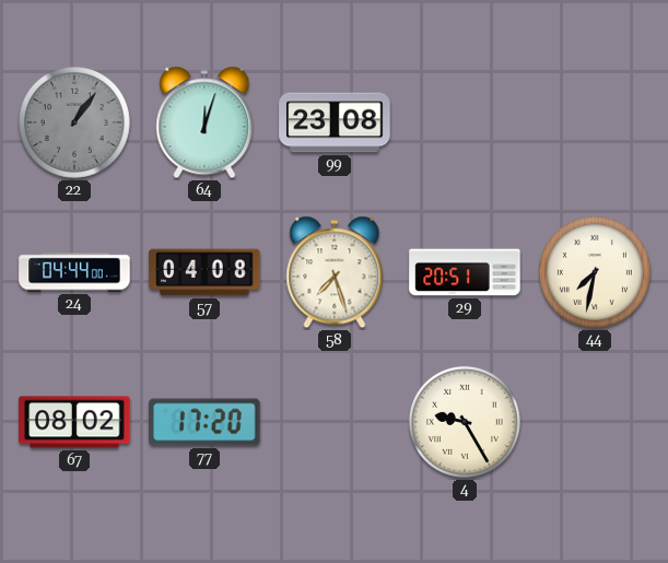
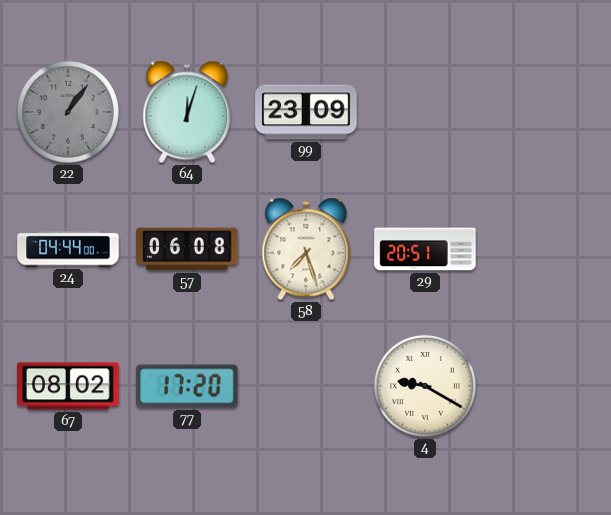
99: 23:08 -> 23:09
57: 04:08 -> 06:08
44: 7:32 -> none
4: 9:25 -> 9:20
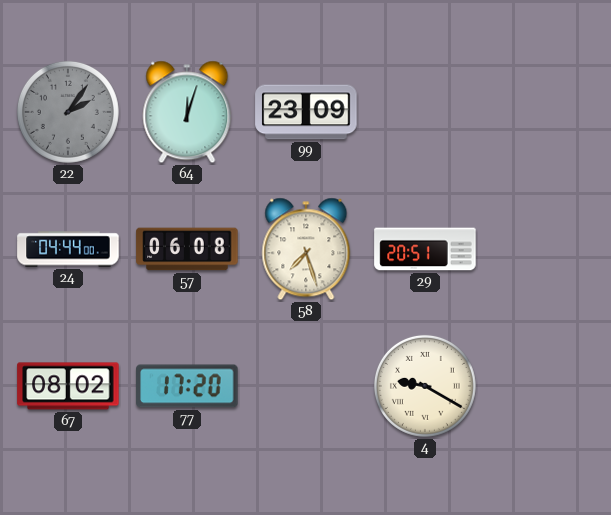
22: 1:06 -> 2:06
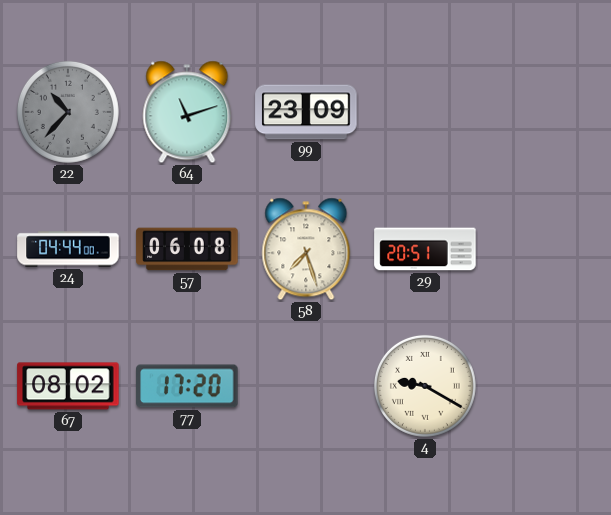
22: 2:06 -> 10:37
64: 12:03 -> 11:12
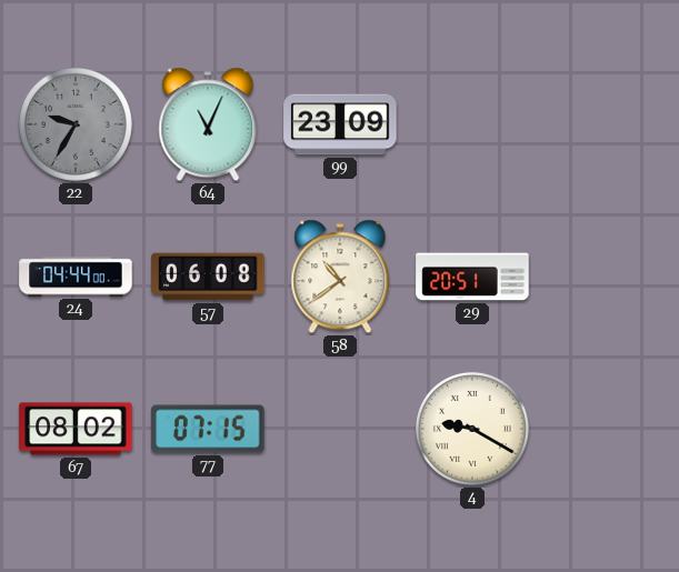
22: 10:37 -> 9:35
64: 11:12 -> 11:04
58: 7:27 -> 10:39
77: 17:20 -> 07:15
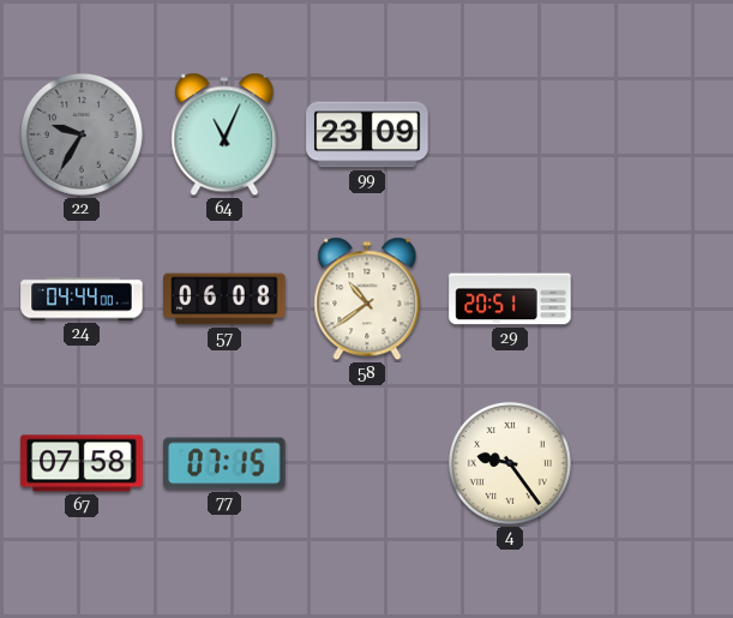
67: 08:02 -> 07:58
4: 9:20 -> 9:24
